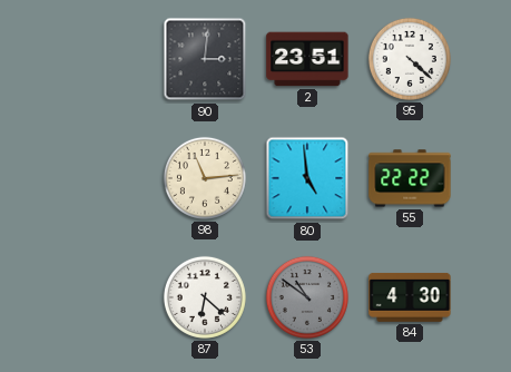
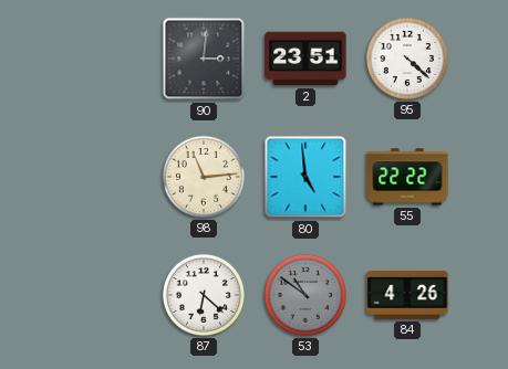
84: 4:30 -> 4:26
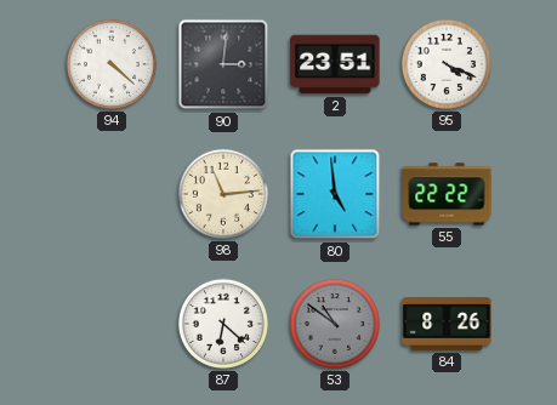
94: none -> 4:22
95: 4:22 -> 4:19
84: 4:26 -> 8:26
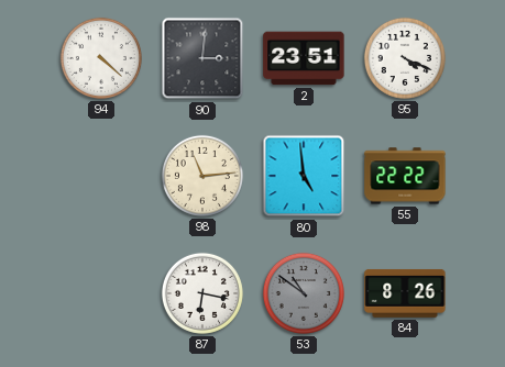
87: 6:22 -> 6:17
